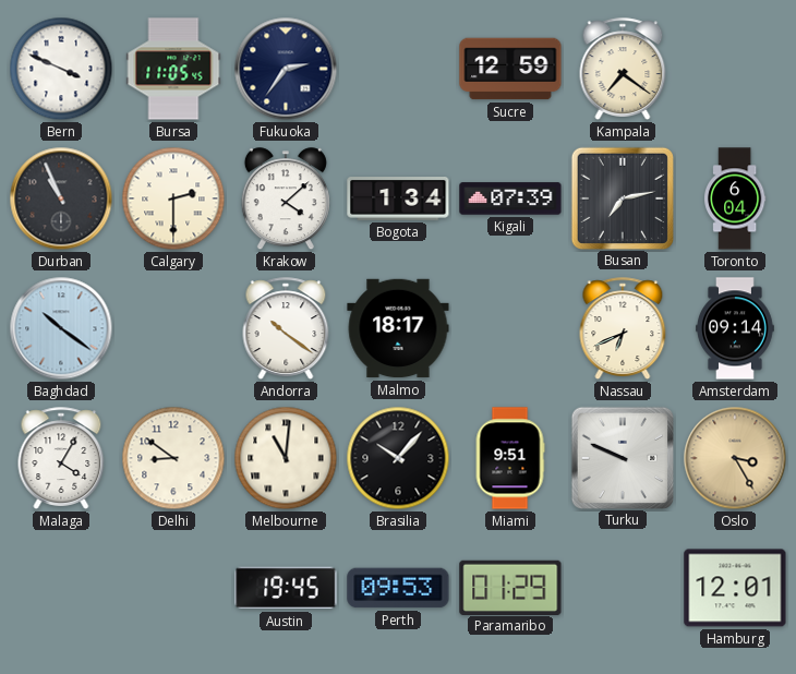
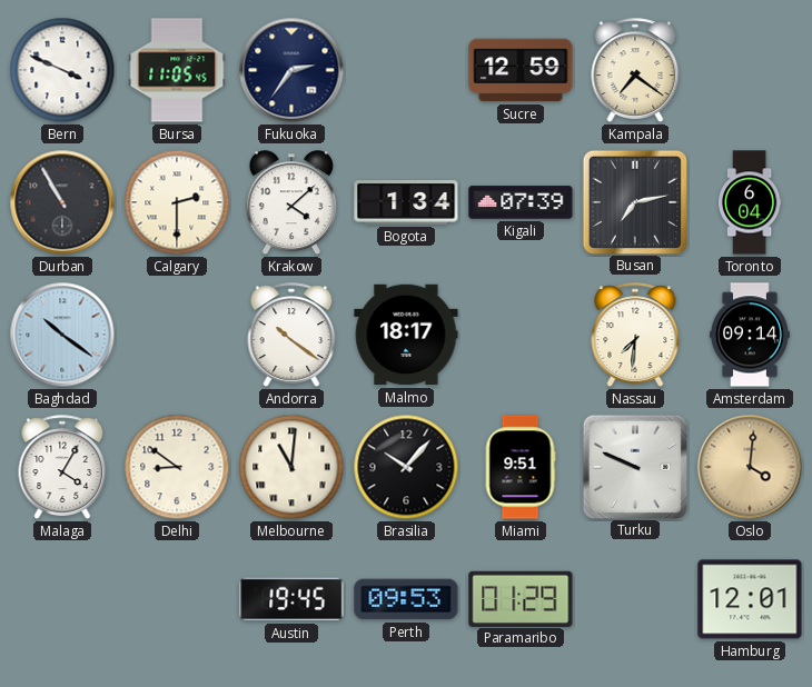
Durban: 10:56 -> 10:55
Nassau: 6:41 -> 7:31
Oslo: 3:25 -> 4:01
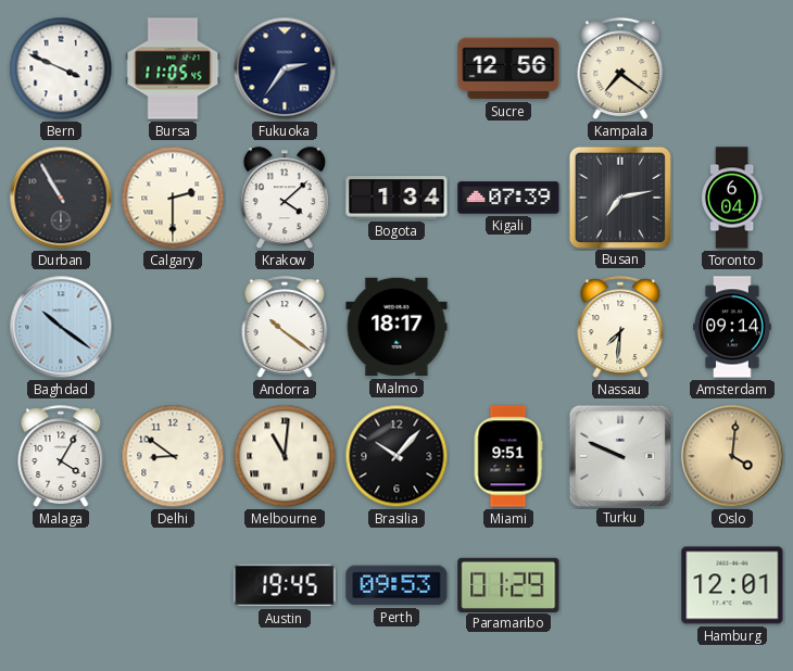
Sucre: 12:59 -> 12:56
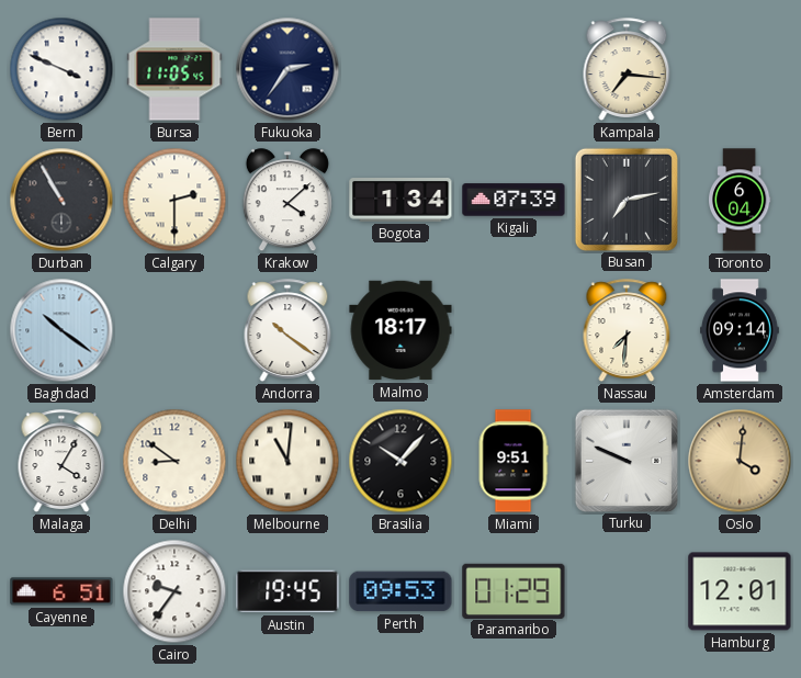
Sucre: 12:56 -> none
Kampala: 7:21 -> 7:16
Cayenne: none -> 6:51
Cairo: none -> 9:36
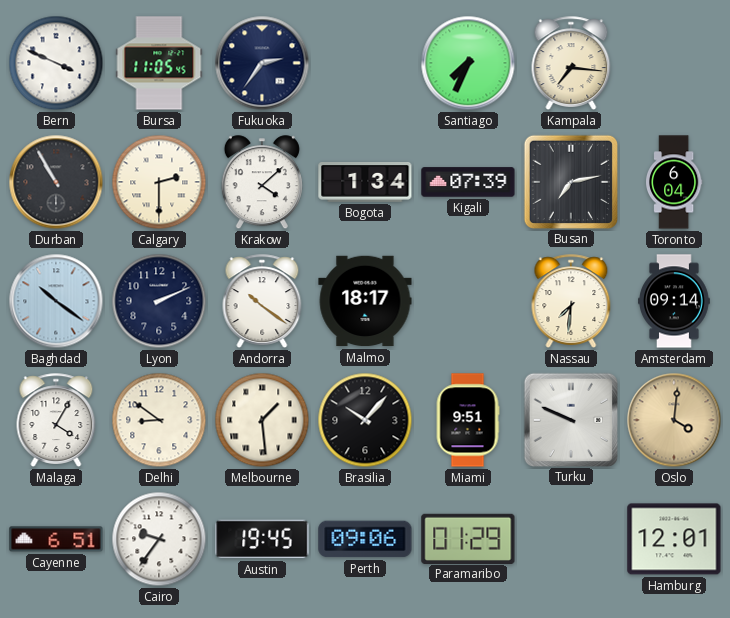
Santiago: none -> 7:34
Lyon: none -> 2:11
Melbourne: 11:01 -> 1:29
Perth: 09:53 -> 09:06
